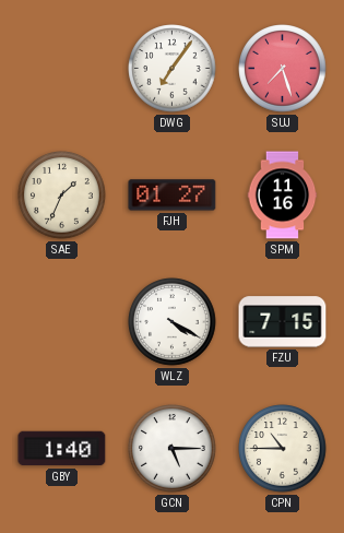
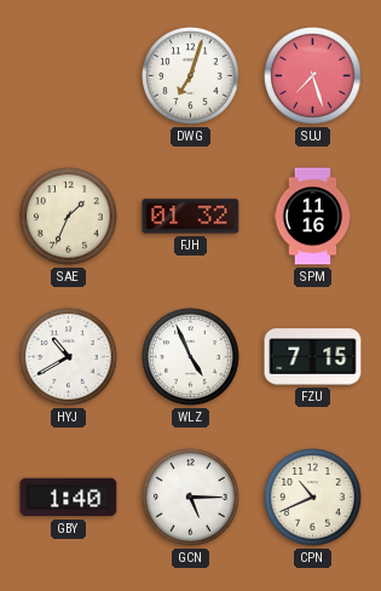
DWG: 7:06 -> 7:03
FJH: 01:27 -> 01:32
HYJ: none -> 10:40
WLZ: 4:20 -> 4:56
CPN: 10:45 -> 10:41
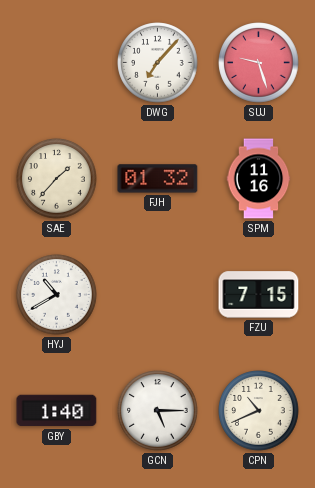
DWG: 7:03 -> 7:07
SUJ: 7:27 -> 9:27
SAE: 1:34 -> 1:37
WLZ: 4:56 -> none
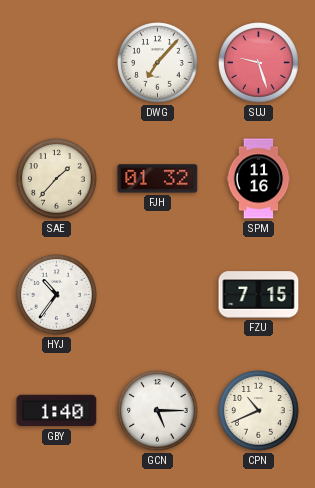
HYJ: 10:40 -> 10:36
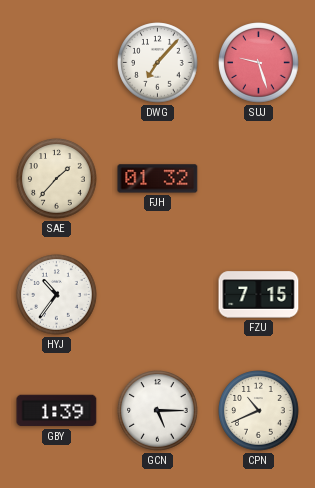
SPM: 11:16 -> none
GBY: 1:40 -> 1:39
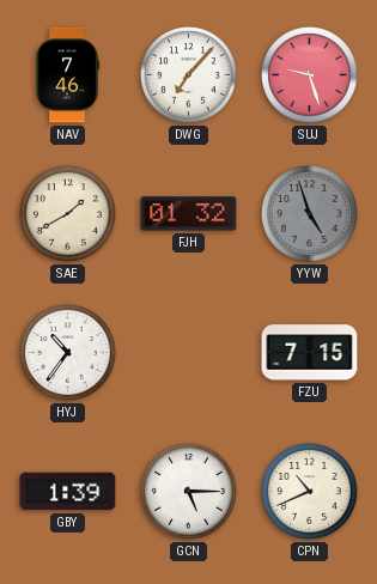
NAV: none -> 7:46
SAE: 1:37 -> 1:40
YYW: none -> 4:57
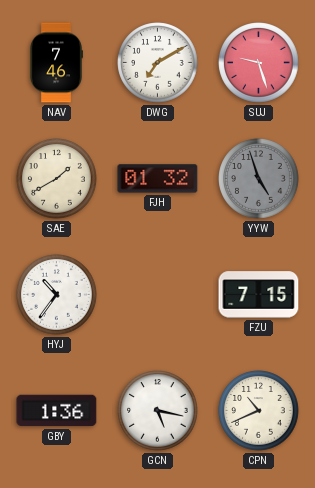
DWG: 7:07 -> 7:10
GBY: 1:39 -> 1:36
GCN: 5:15 -> 5:17
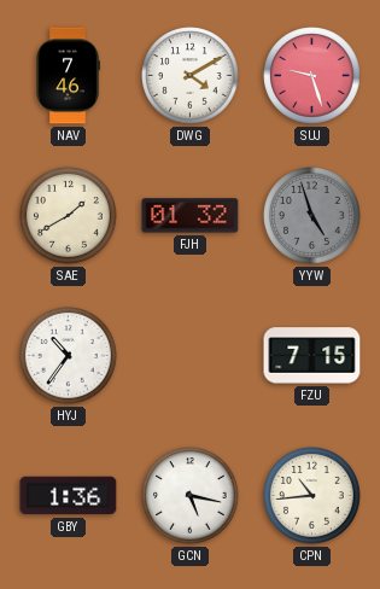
DWG: 7:10 -> 4:10
CPN: 10:41 -> 10:44
